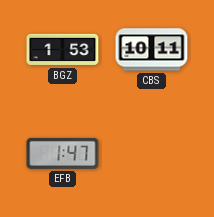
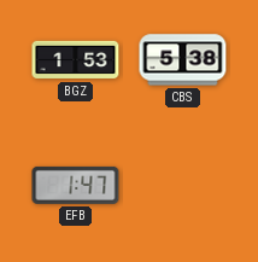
CBS: 10:11 -> 5:38
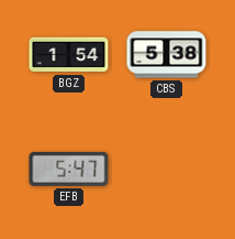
BGZ: 1:53 -> 1:54
EFB: 1:47 -> 5:47
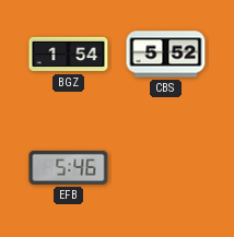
CBS: 5:38 -> 5:52
EFB: 5:47 -> 5:46
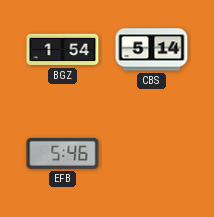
CBS: 5:52 -> 5:14
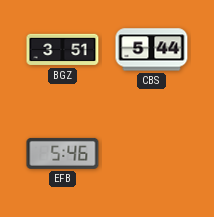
BGZ: 1:54 -> 3:51
CBS: 5:14 -> 5:44
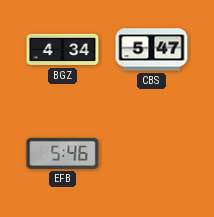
BGZ: 3:51 -> 4:34
CBS: 5:44 -> 5:47
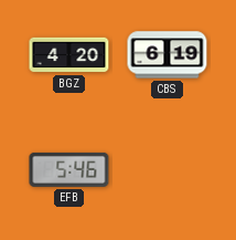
BGZ: 4:34 -> 4:20
CBS: 5:47 -> 6:19
